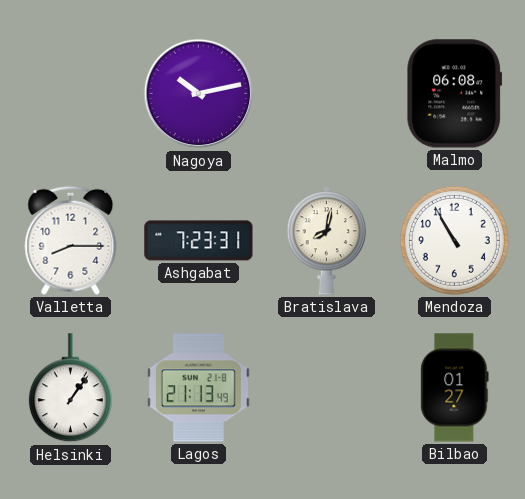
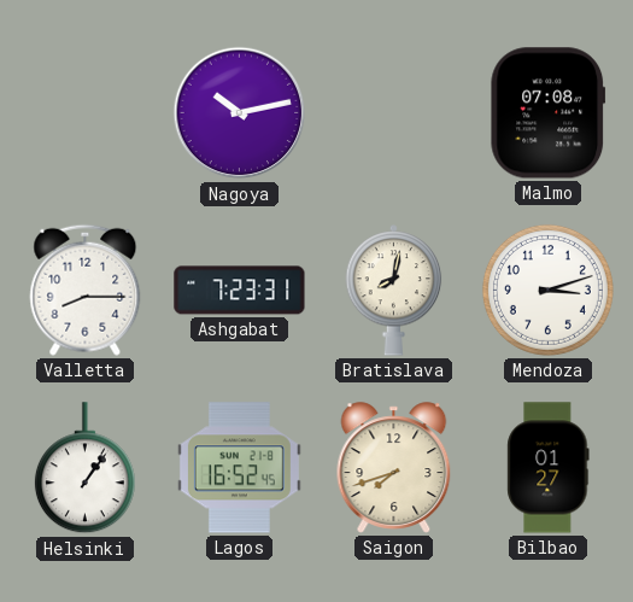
Malmo: 06:08 -> 07:08
Mendoza: 10:55 -> 3:12
Lagos: 21:13 -> 16:52
Saigon: none -> 7:42
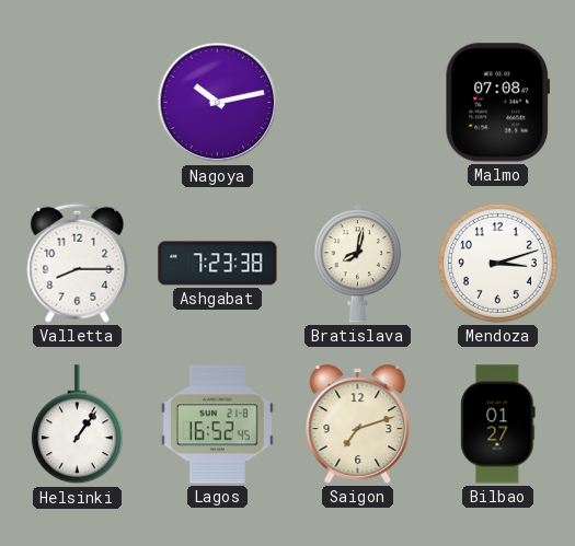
Ashgabat: 7:23:31 -> 7:23:38
Saigon: 7:42 -> 7:12
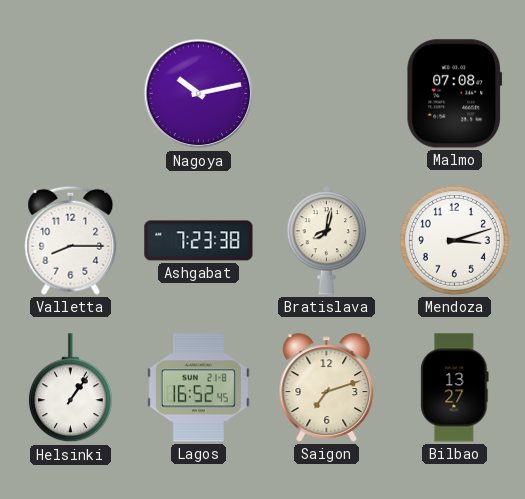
Bilbao: 01:27 -> 13:27
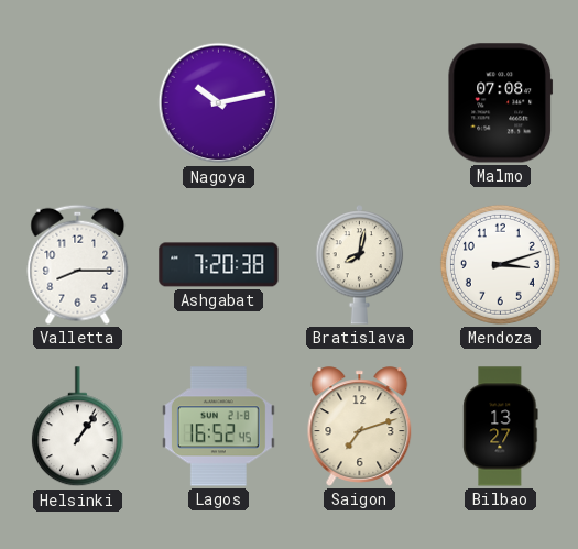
Ashgabat: 7:23 -> 7:20
